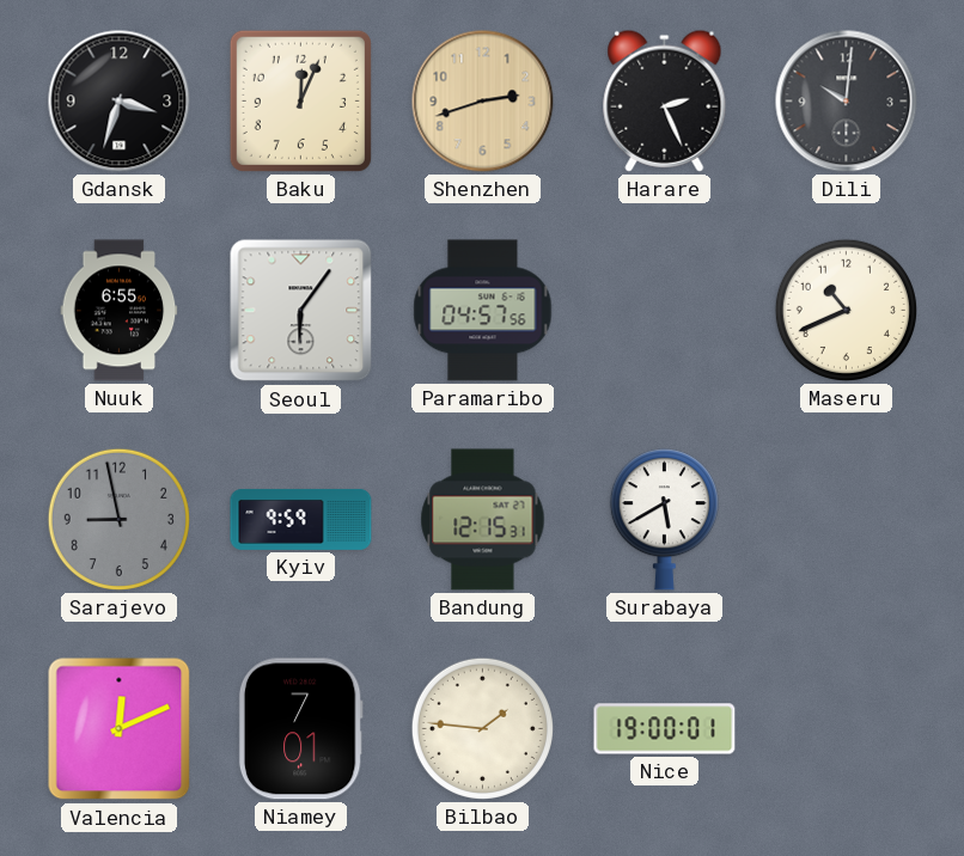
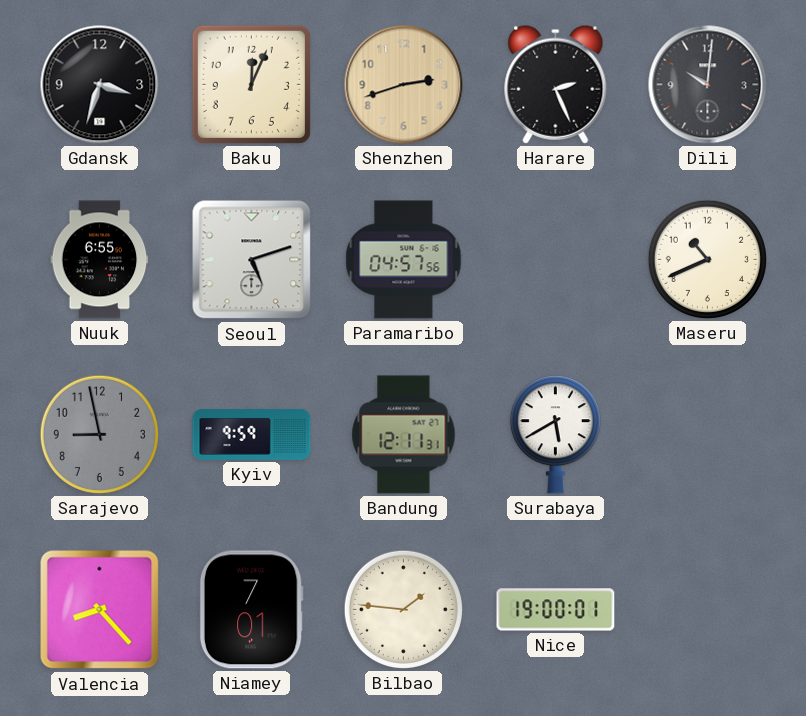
Seoul: 6:06 -> 5:12
Bandung: 12:15 -> 12:11
Valencia: 12:11 -> 8:23
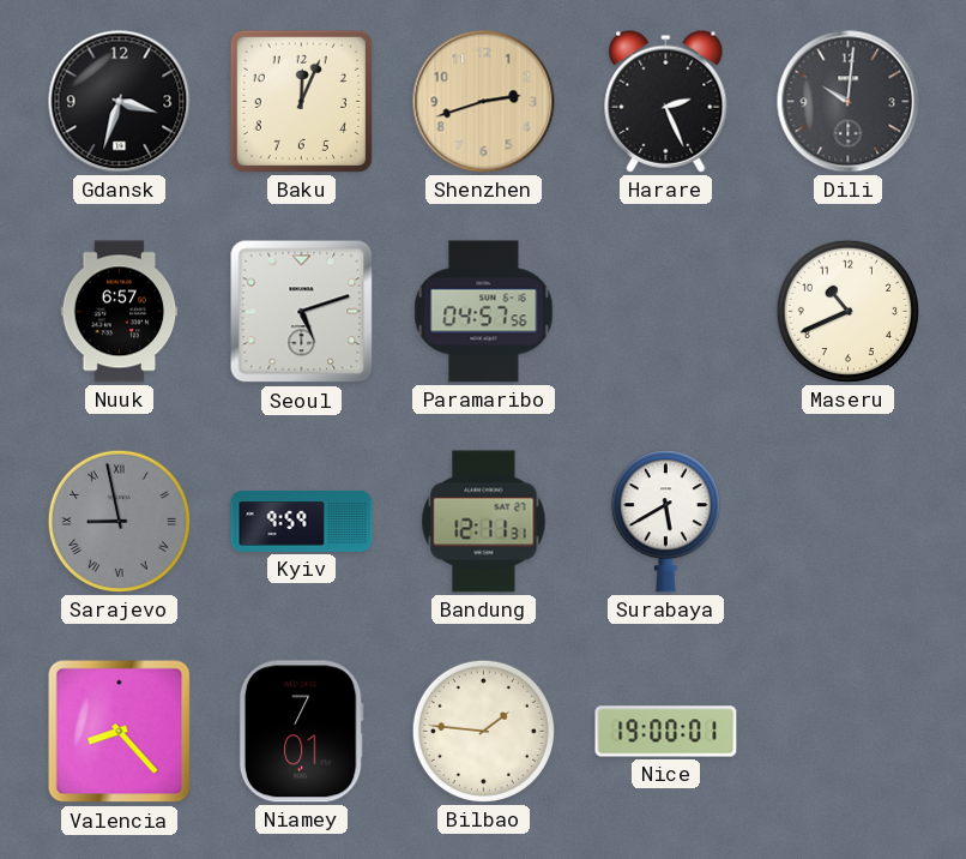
Nuuk: 6:55 -> 6:57
Sarajevo numerals: Arabic -> Roman
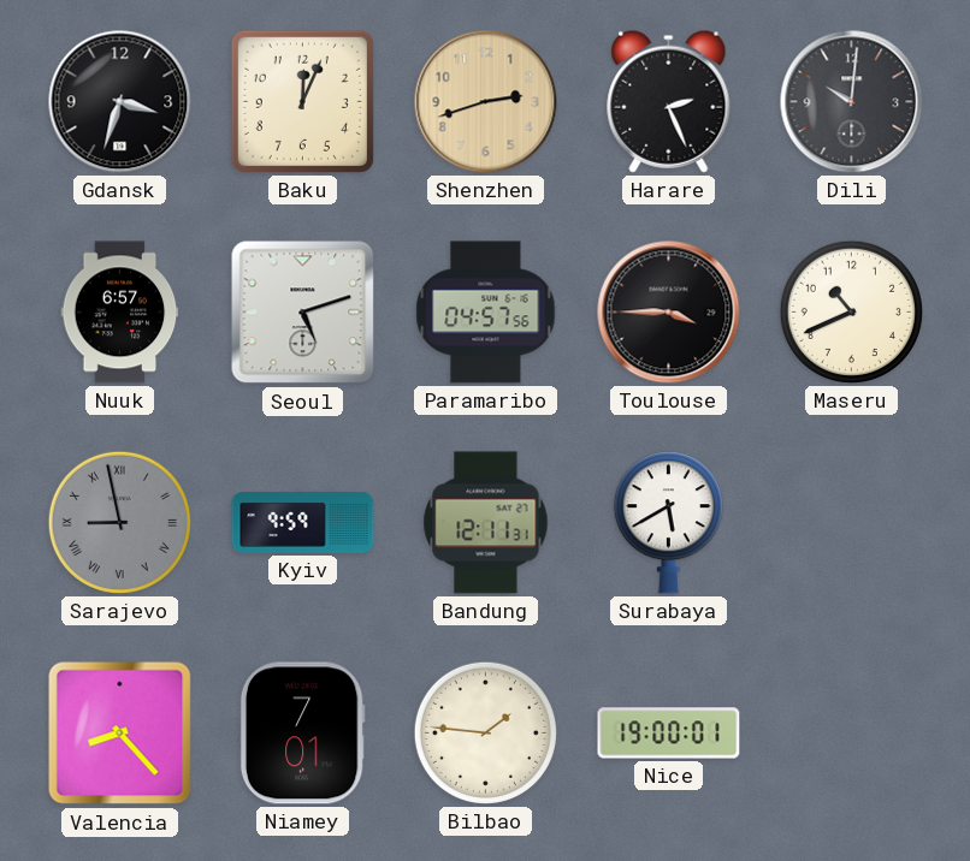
Toulouse: none -> 3:45
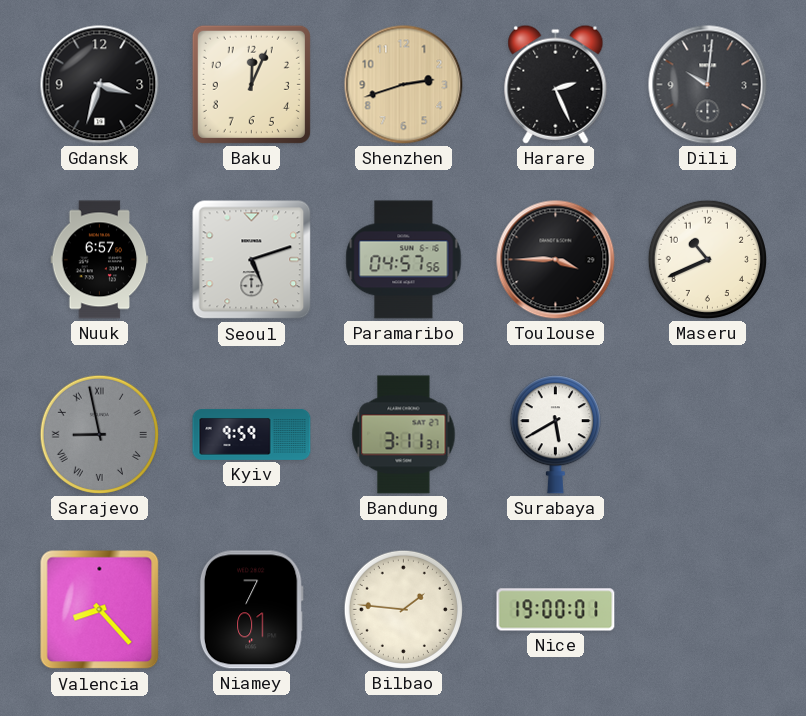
Bandung: 12:11 -> 3:11
